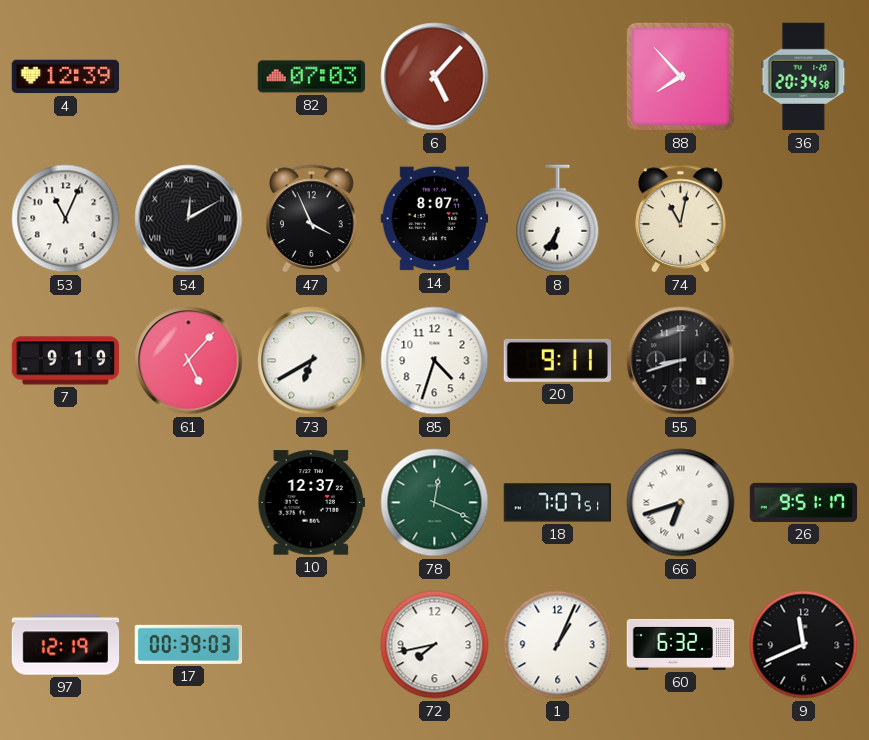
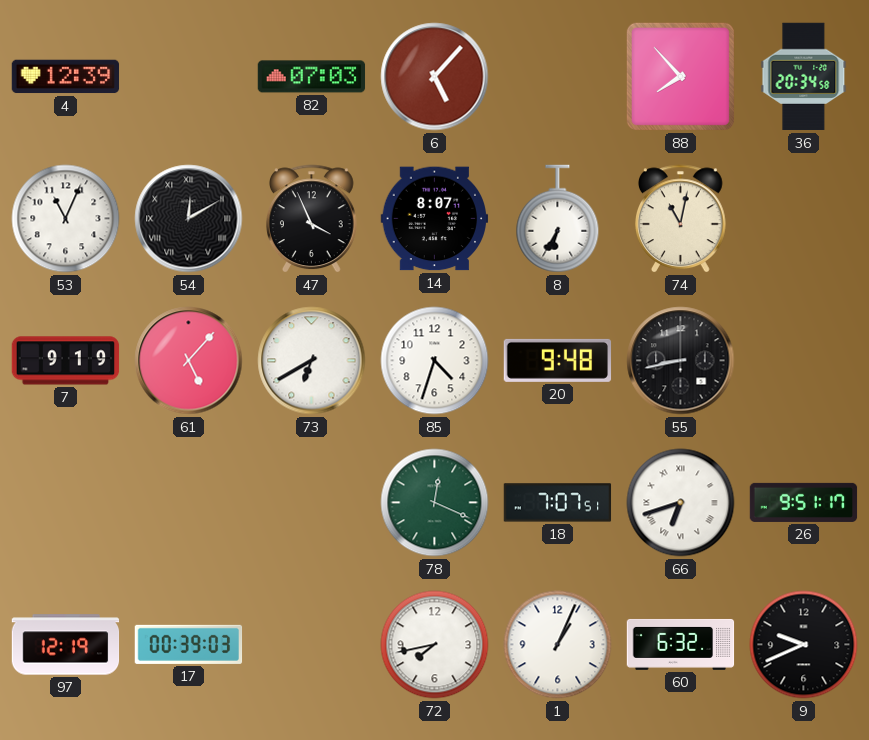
20: 9:11 -> 9:48
55: 8:42 -> 8:43
10: 12:37 -> none
9: 11:41 -> 9:41
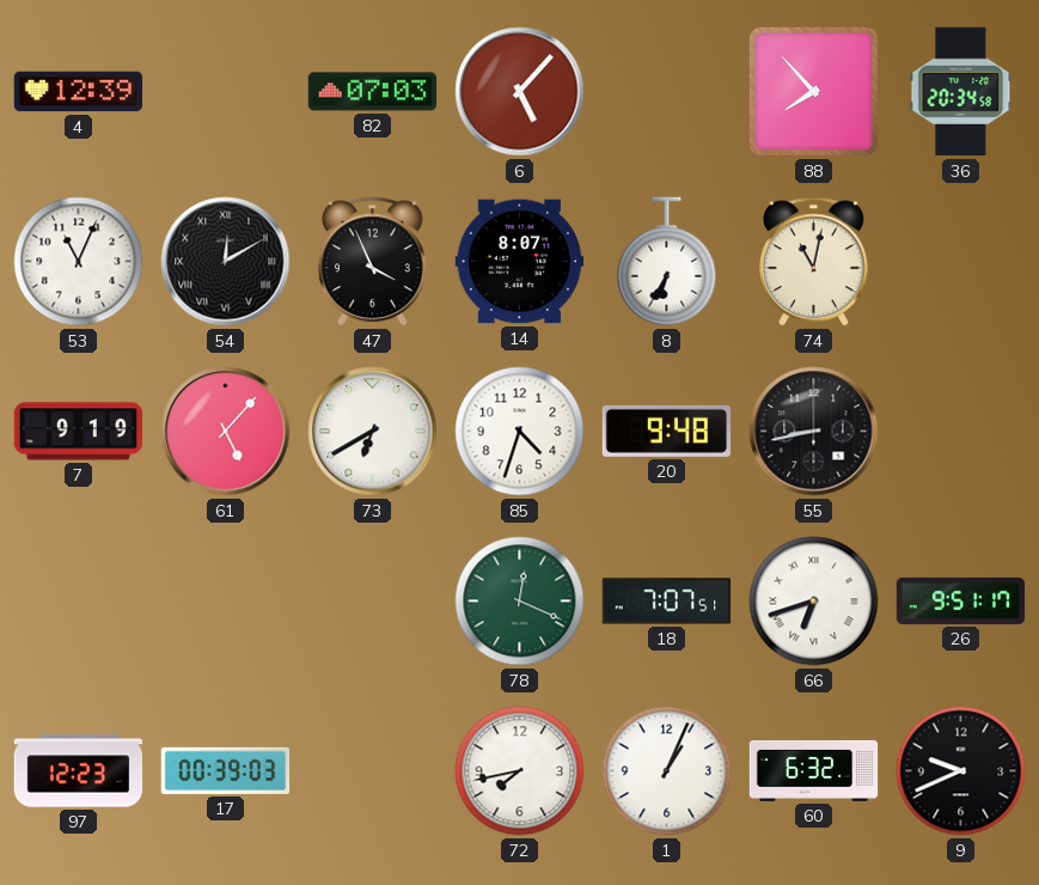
97: 12:19 -> 12:23
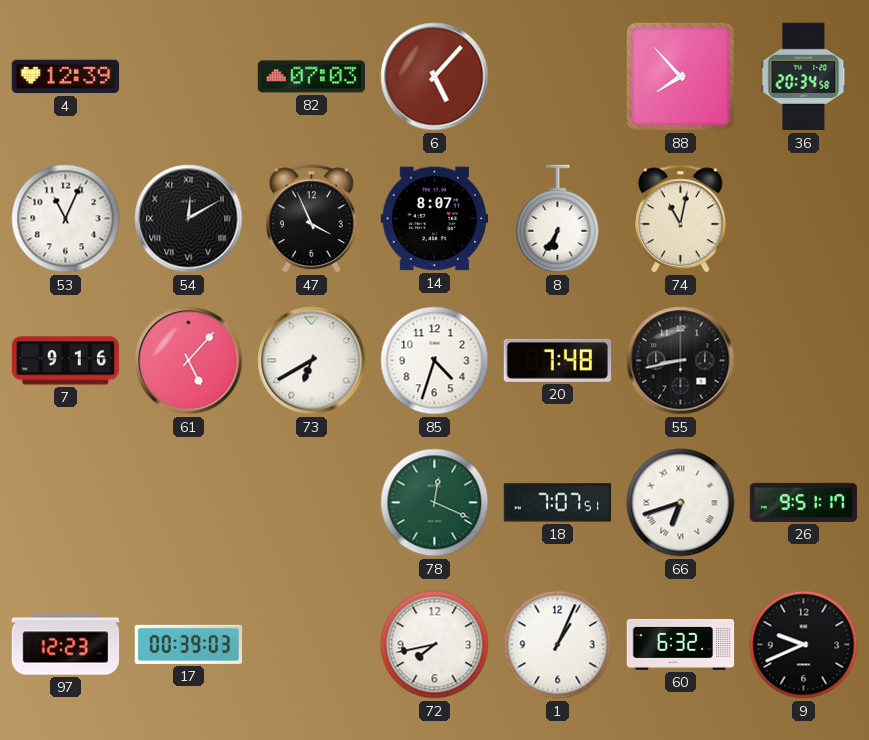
7: 9:19 -> 9:16
20: 9:48 -> 7:48
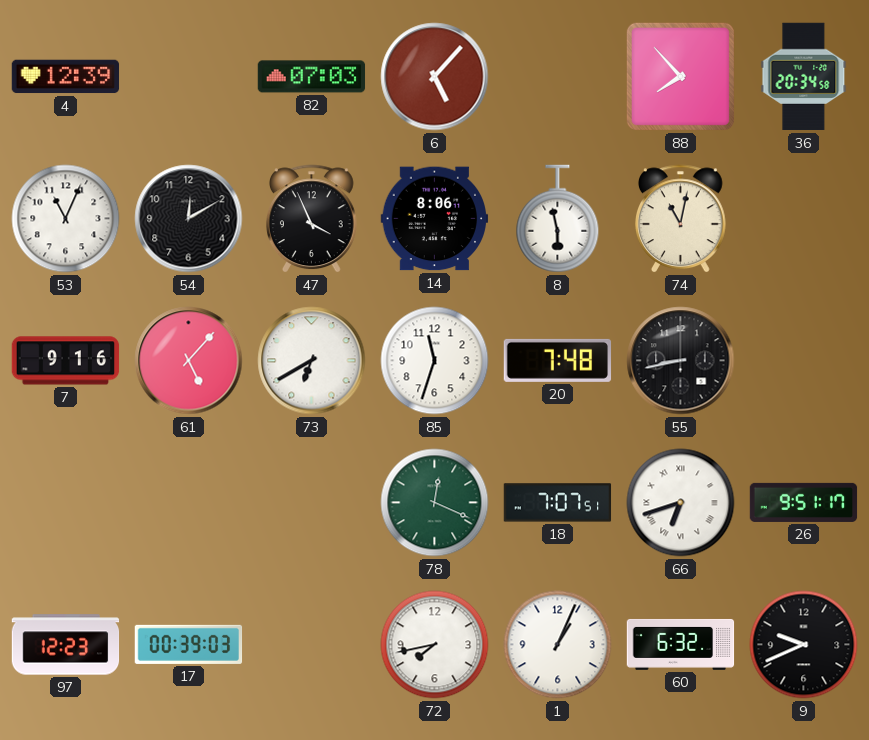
54 numerals: Roman -> Arabic
14: 8:07 -> 8:06
8: 6:35 -> 5:58
85: 4:33 -> 11:33
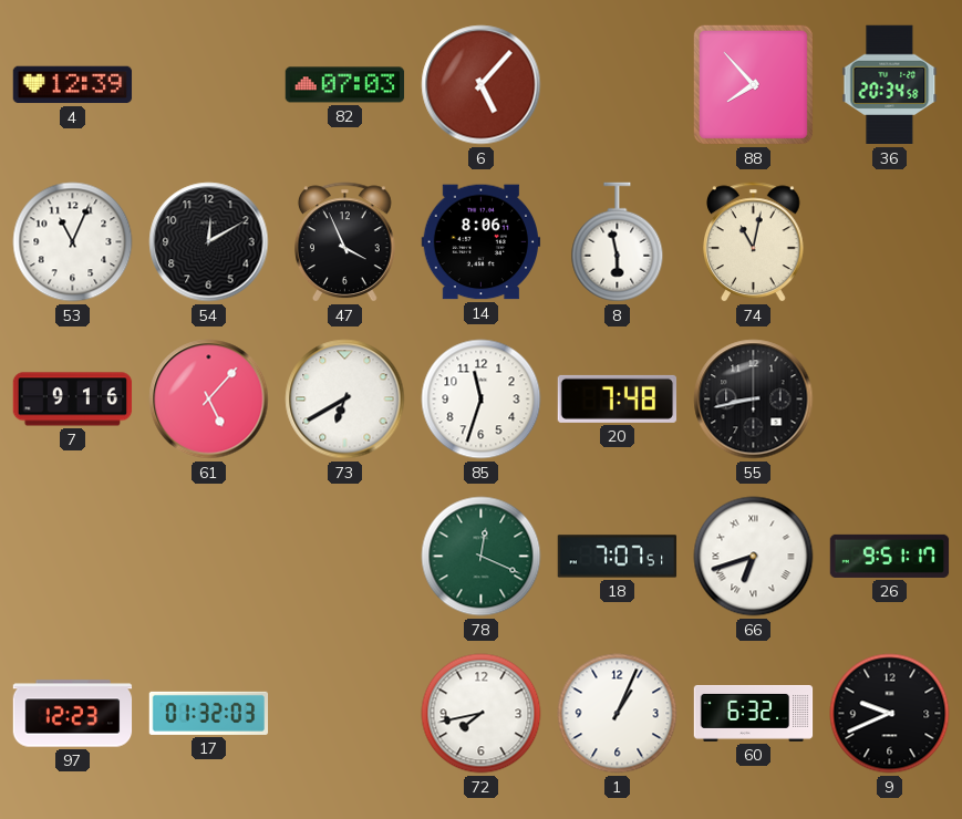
17: 00:39 -> 01:32
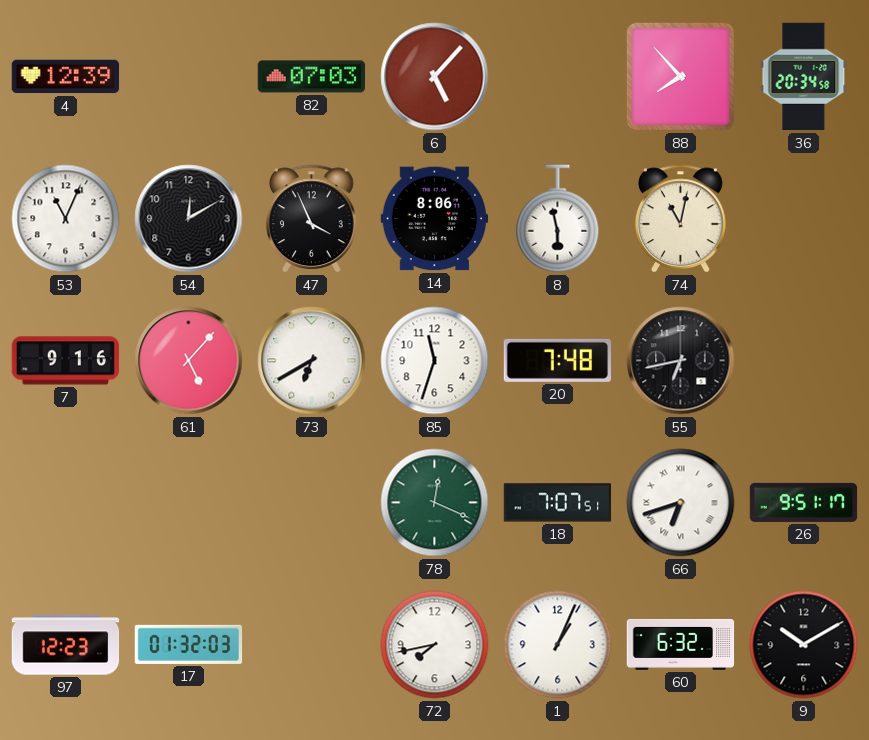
55: 8:43 -> 6:43
9: 9:41 -> 10:10
